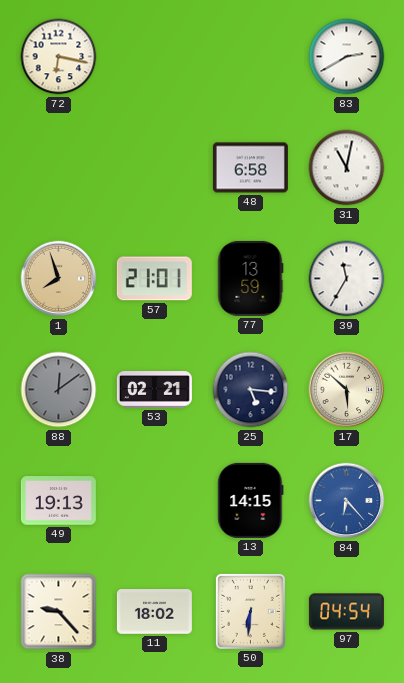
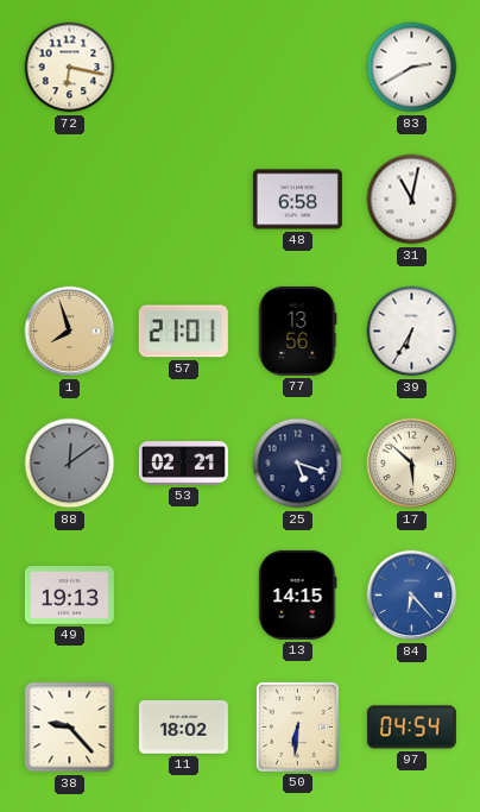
77: 13:59 -> 13:56
39: 11:35 -> 6:35
25: 5:16 -> 5:18
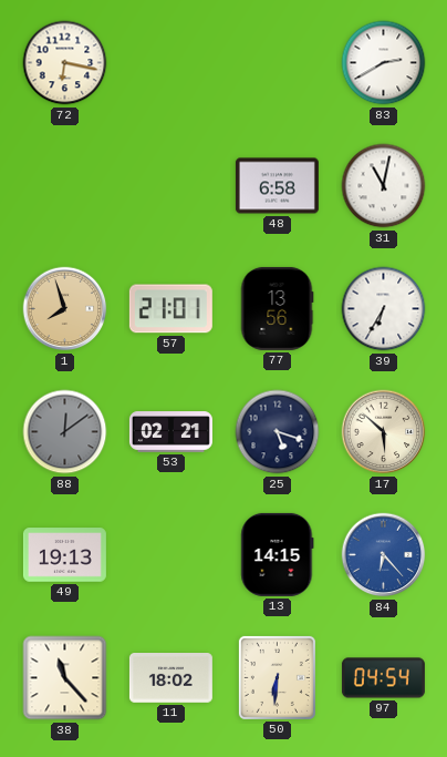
38: 9:23 -> 11:23
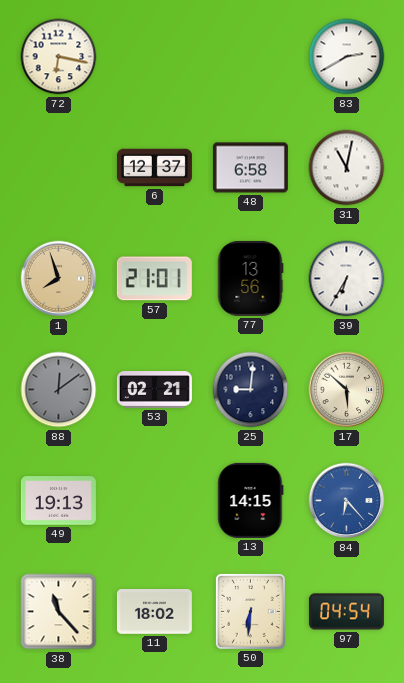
6: none -> 12:37
25: 5:18 -> 9:01
